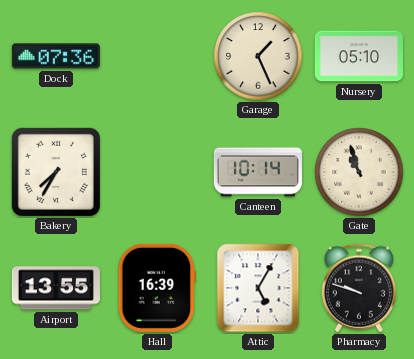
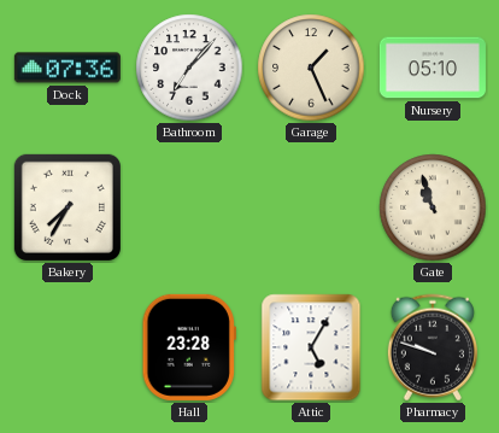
Bathroom: none -> 7:07
Canteen: 10:14 -> none
Airport: 13:55 -> none
Hall: 16:39 -> 23:28
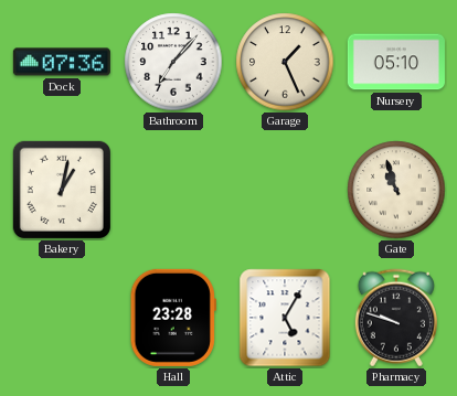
Bakery: 7:35 -> 1:02
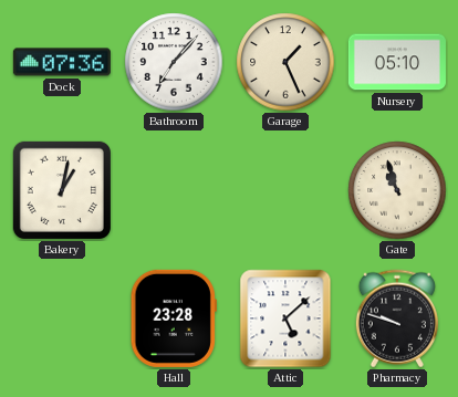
Attic: 5:05 -> 5:08
